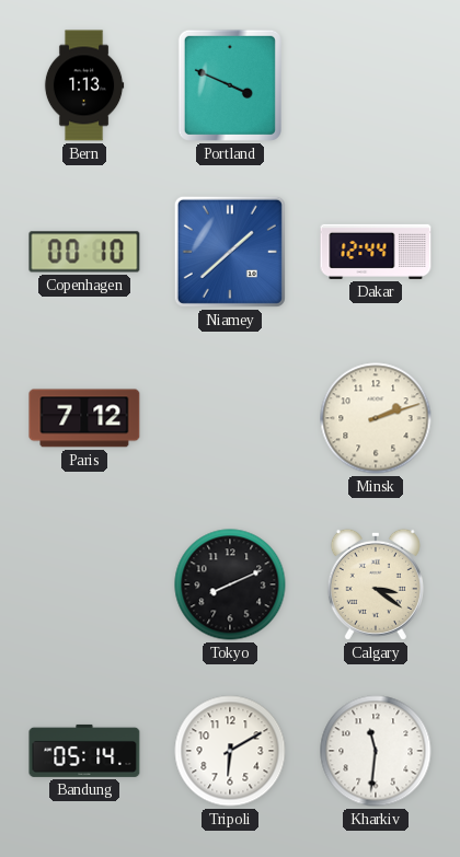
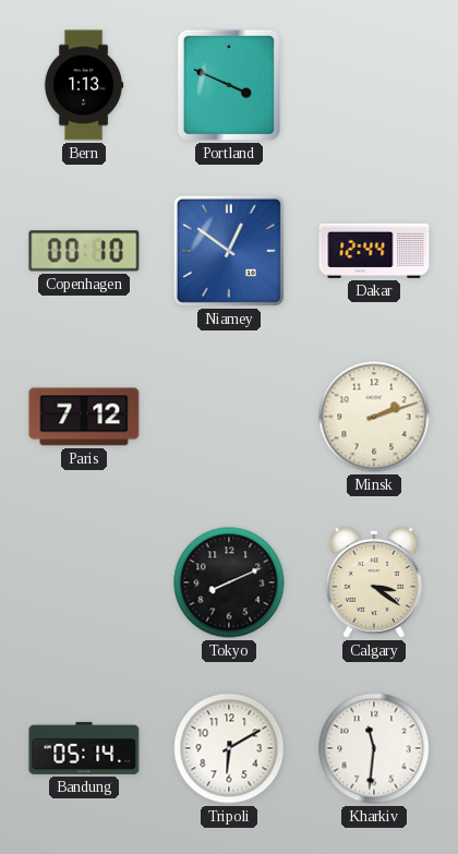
Niamey: 1:38 -> 12:51
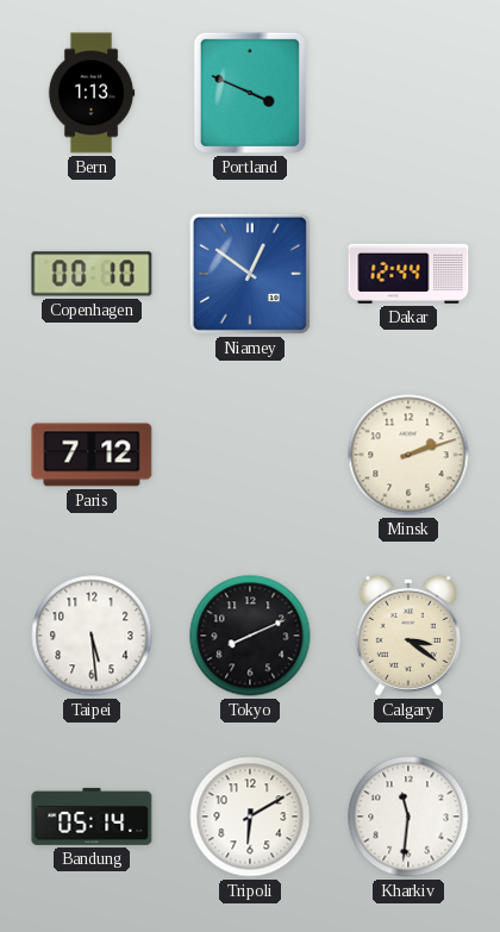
Taipei: none -> 5:29
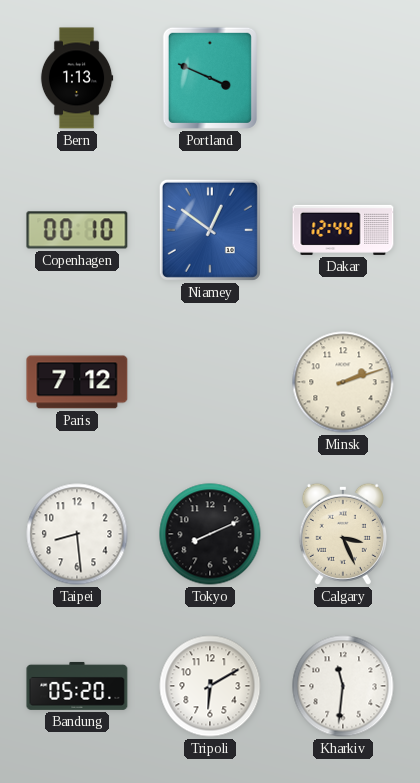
Taipei: 5:29 -> 8:29
Calgary: 3:21 -> 3:26
Bandung: 05:14 -> 05:20
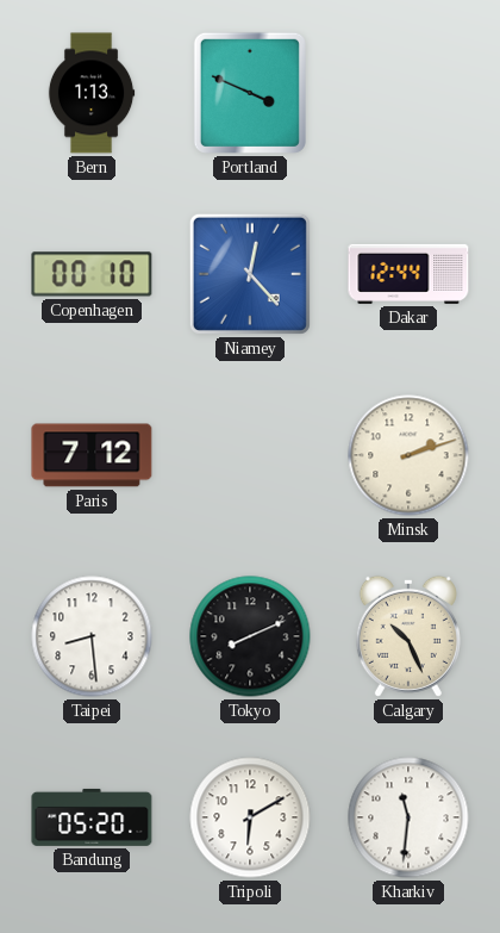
Niamey: 12:51 -> 12:23
Calgary: 3:26 -> 10:26
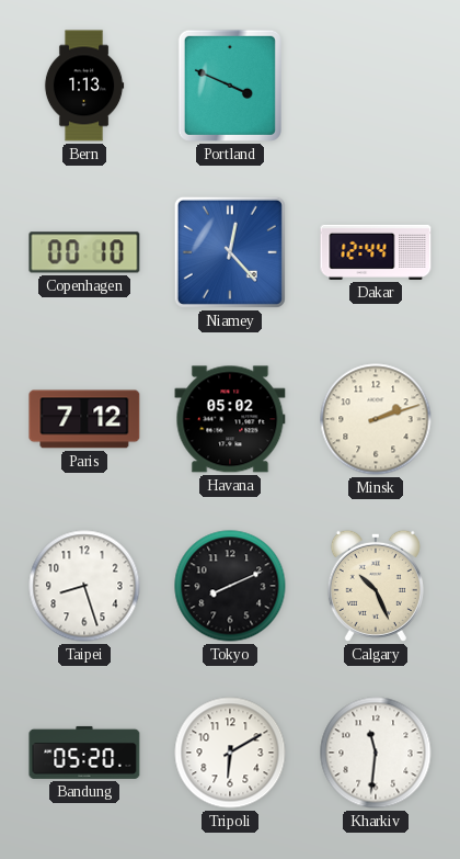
Havana: none -> 05:02
Taipei: 8:29 -> 8:27
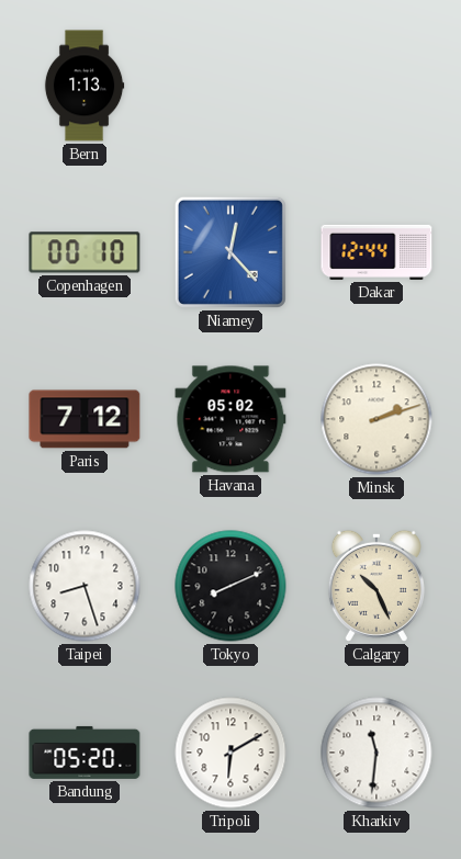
Portland: 3:49 -> none
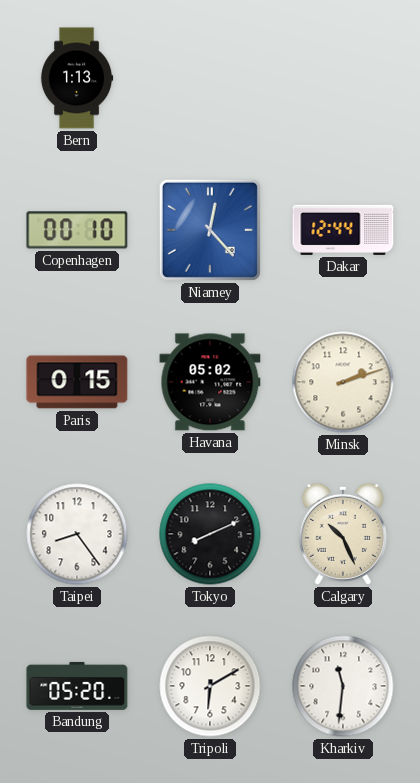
Paris: 7:12 -> 0:15
Taipei: 8:27 -> 8:24
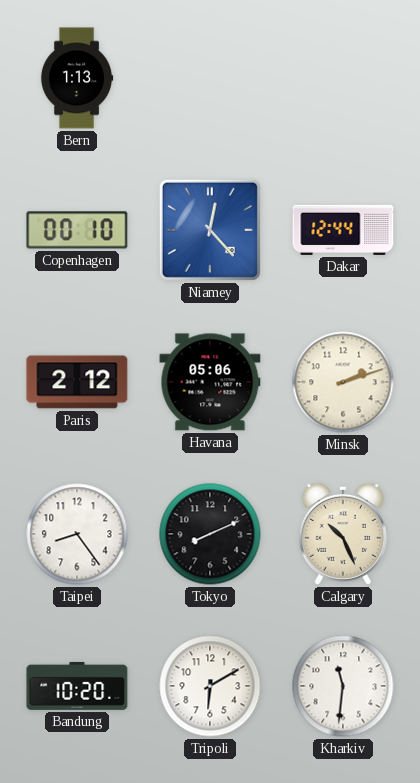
Paris: 0:15 -> 2:12
Havana: 05:02 -> 05:06
Bandung: 05:20 -> 10:20
